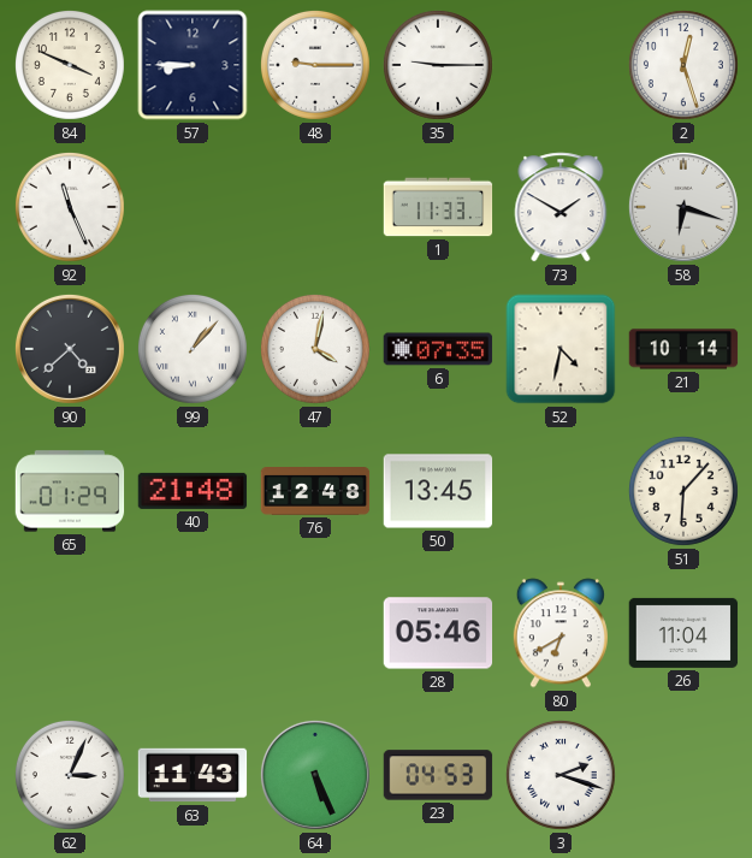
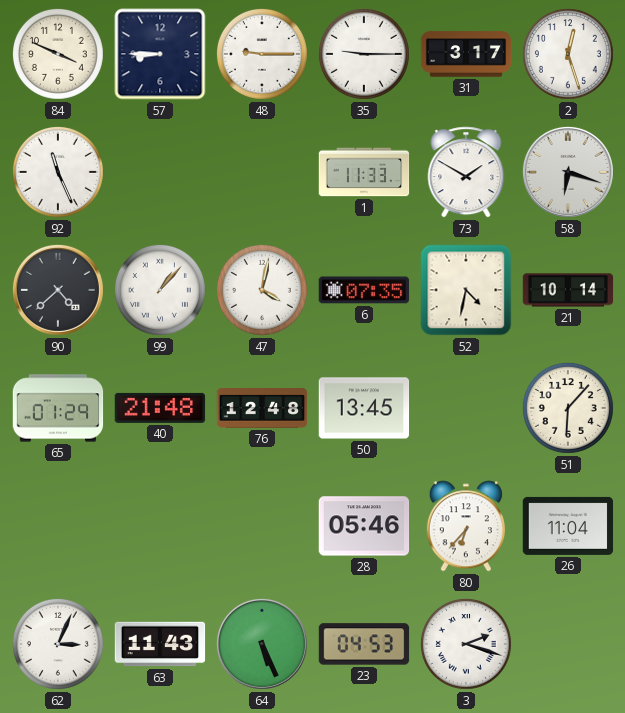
31: none -> 3:17
80: 6:40 -> 6:37
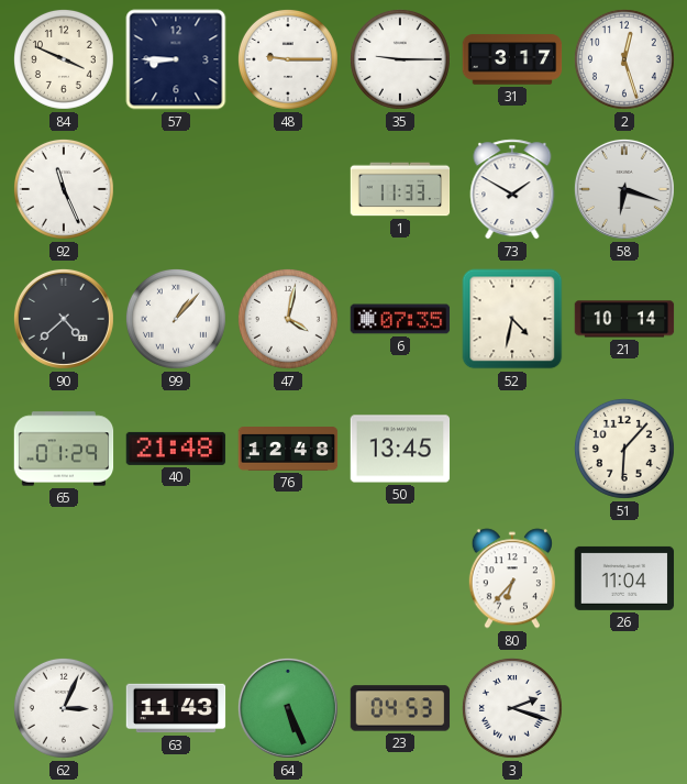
28: 05:46 -> none
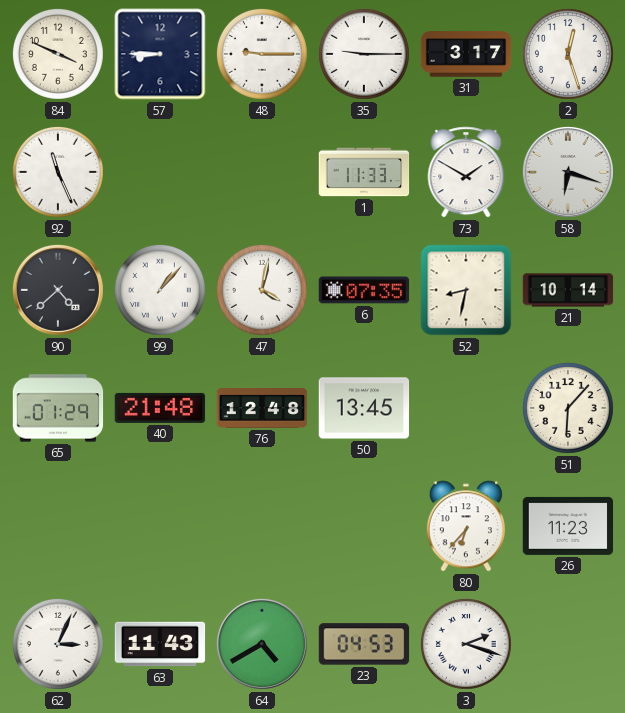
52: 4:32 -> 8:32
26: 11:04 -> 11:23
64: 5:26 -> 4:40
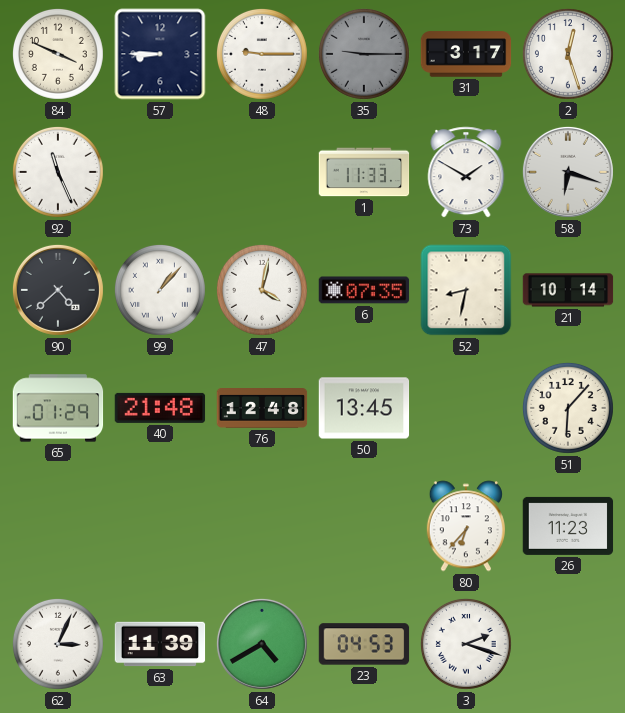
35 dial: white -> grey
63: 11:43 -> 11:39
